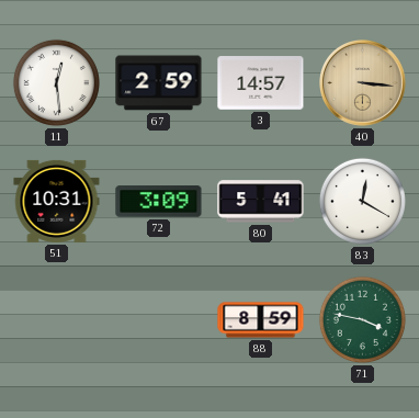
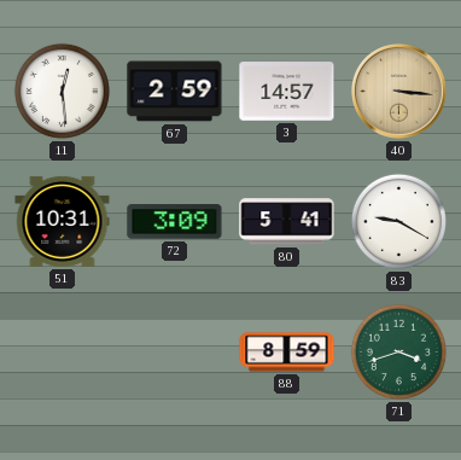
83: 12:20 -> 9:20
71: 3:47 -> 3:42
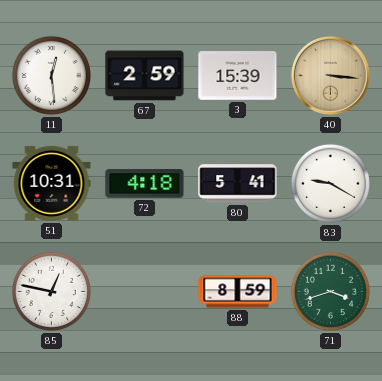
3: 14:57 -> 15:39
72: 3:09 -> 4:18
85: none -> 12:47
